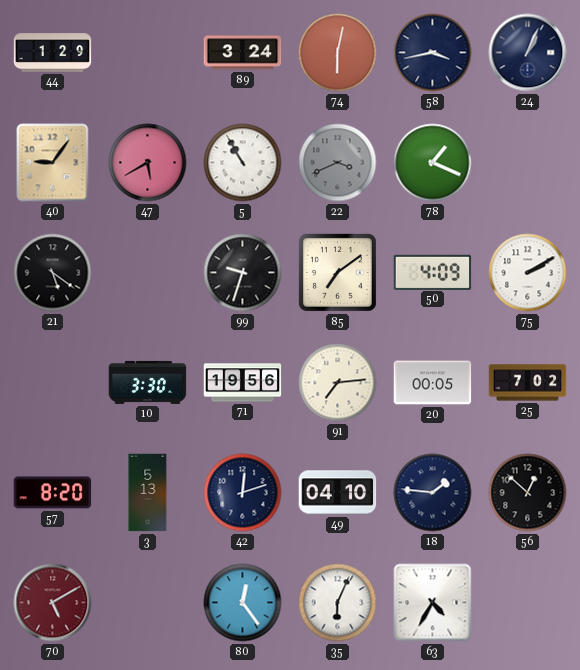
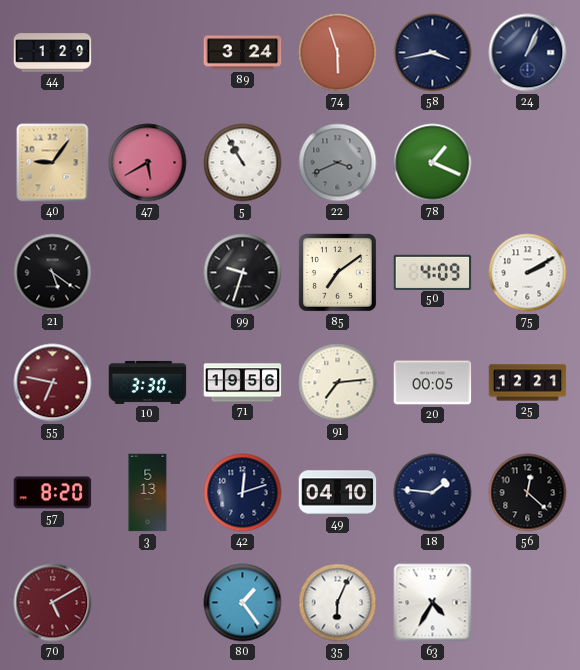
74: 6:02 -> 5:57
55: none -> 6:47
25: 7:02 -> 12:21
56: 12:52 -> 12:22
80: 12:24 -> 1:24
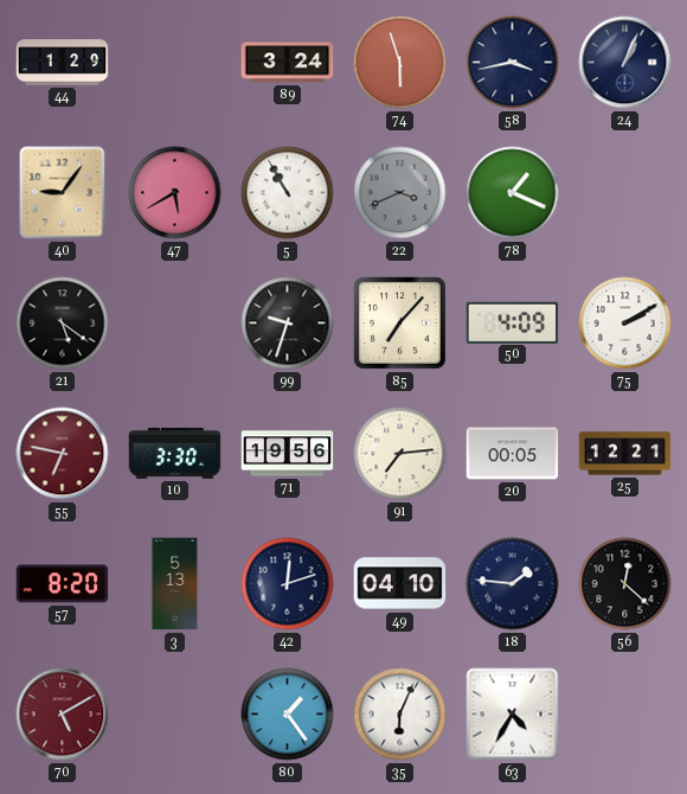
85: 7:09 -> 7:07
